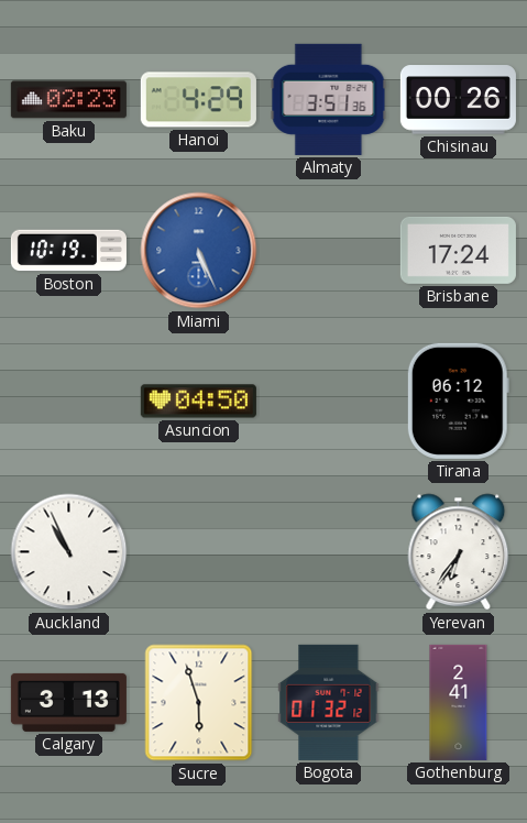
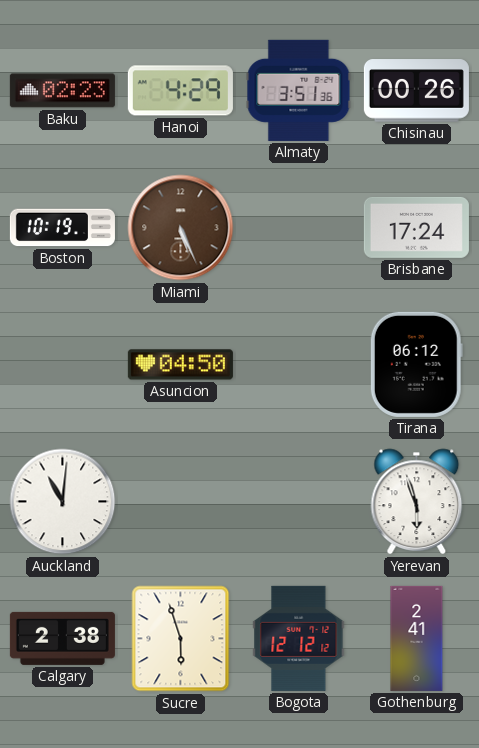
Miami dial: blue -> brown
Auckland: 10:56 -> 11:01
Yerevan: 6:36 -> 5:57
Calgary: 3:13 -> 2:38
Bogota: 01:32 -> 12:12
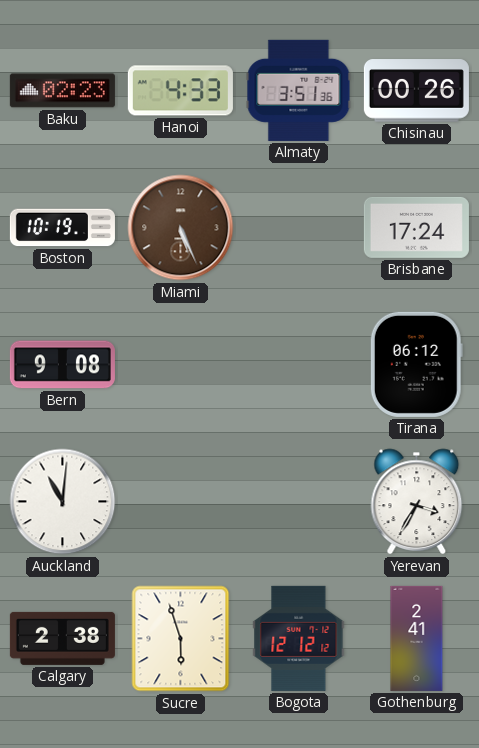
Hanoi: 4:29 -> 4:33
Bern: none -> 9:08
Asuncion: 04:50 -> none
Yerevan: 5:57 -> 3:35
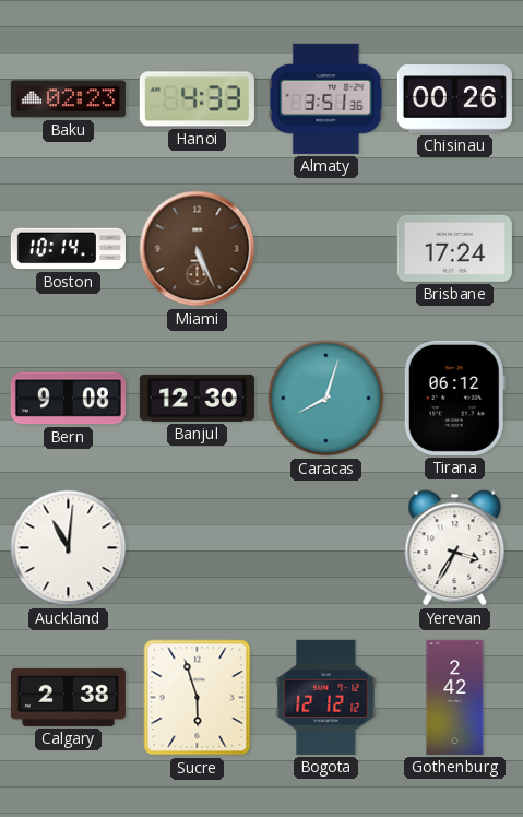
Boston: 10:19 -> 10:14
Banjul: none -> 12:30
Caracas: none -> 8:03
Gothenburg: 2:41 -> 2:42
